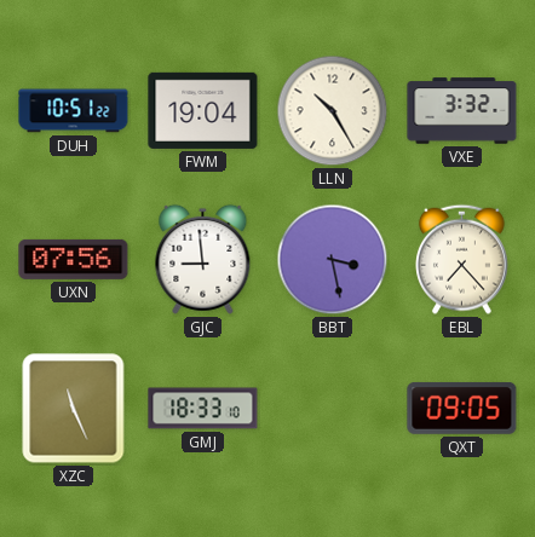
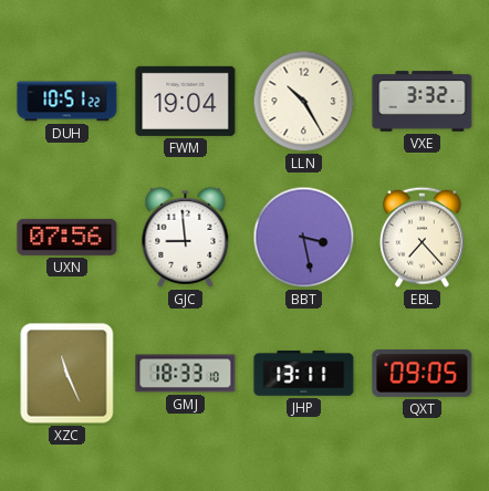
JHP: none -> 13:11
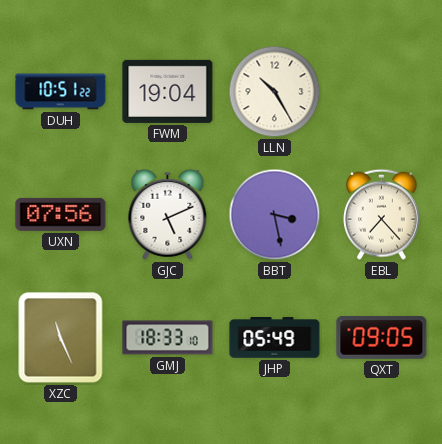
VXE: 3:32 -> none
GJC: 8:59 -> 5:11
JHP: 13:11 -> 05:49
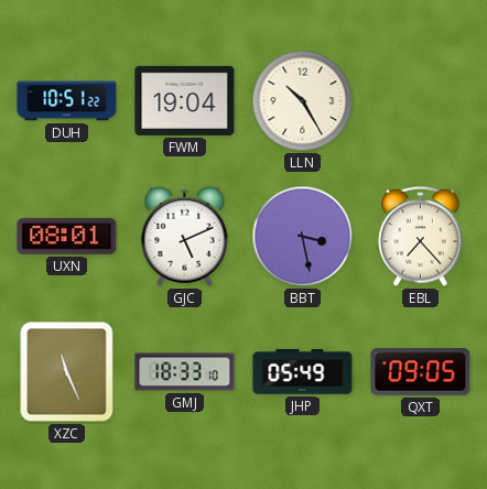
UXN: 07:56 -> 08:01
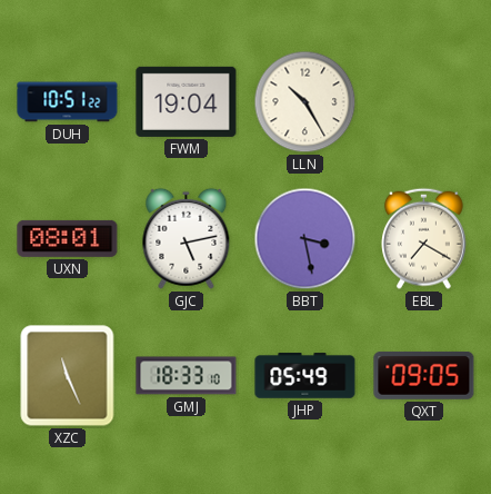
GJC: 5:11 -> 5:13
EBL: 7:23 -> 7:20
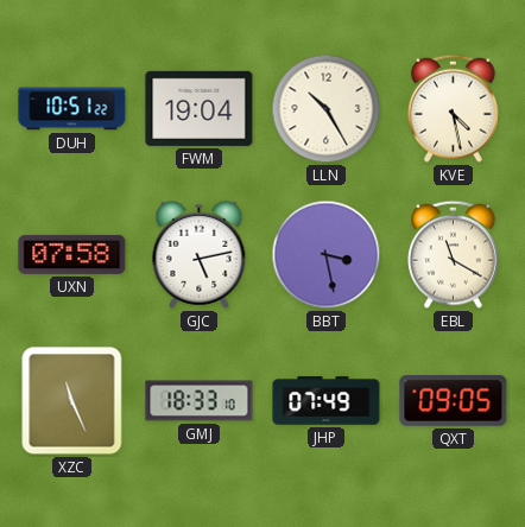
KVE: none -> 4:28
UXN: 08:01 -> 07:58
EBL: 7:20 -> 11:20
JHP: 05:49 -> 07:49
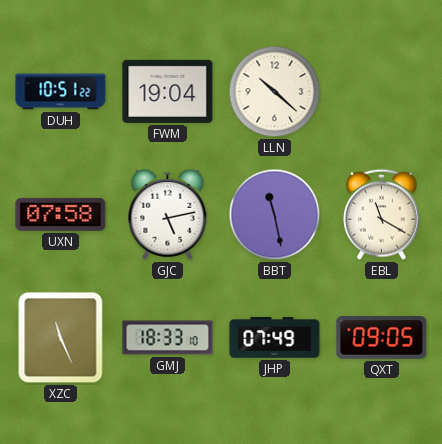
LLN: 10:25 -> 10:22
KVE: 4:28 -> none
BBT: 3:28 -> 11:28
